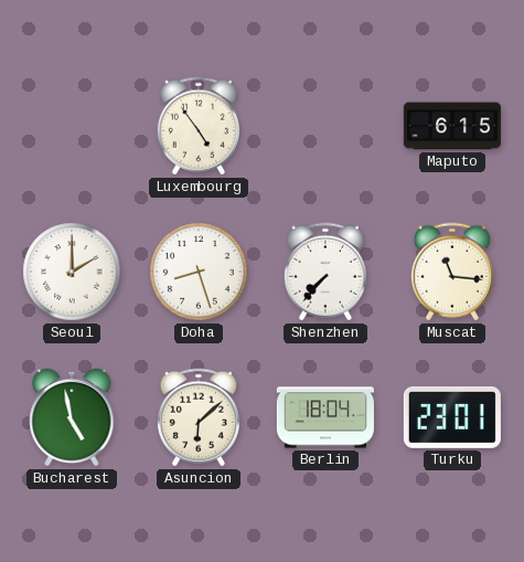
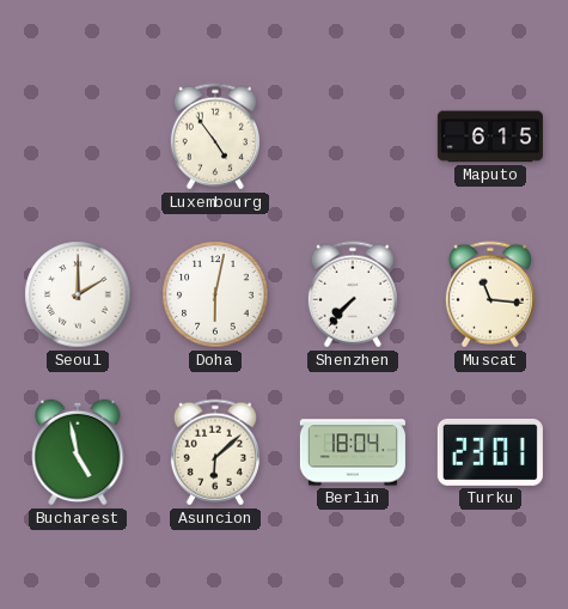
Doha: 8:27 -> 6:02
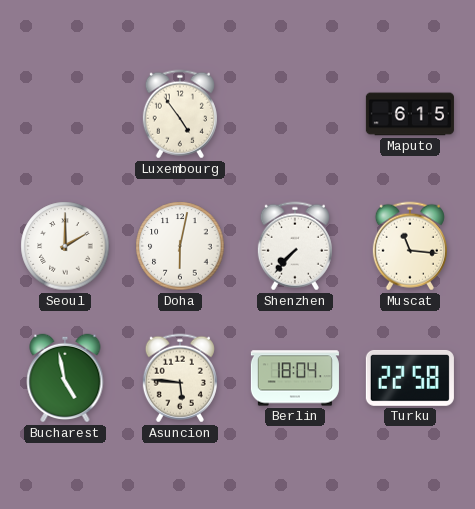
Asuncion: 6:08 -> 5:46
Turku: 23:01 -> 22:58
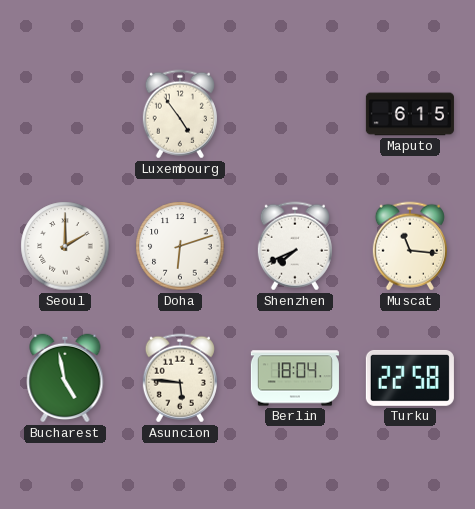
Doha: 6:02 -> 6:12
Shenzhen: 7:37 -> 7:41
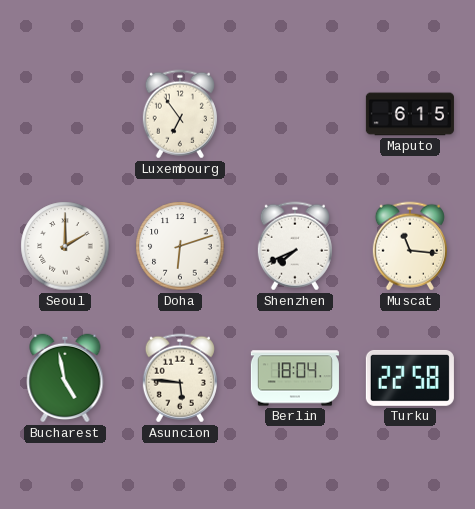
Luxembourg: 4:54 -> 6:54
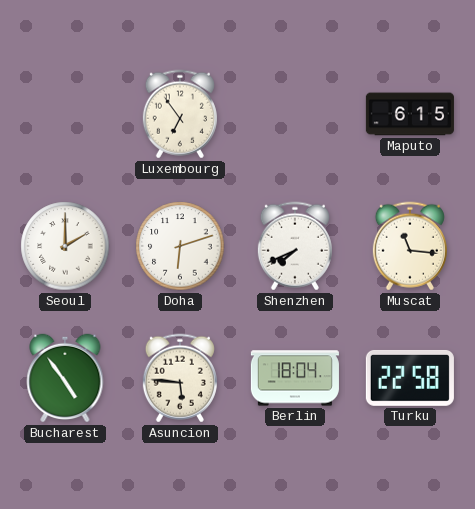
Bucharest: 4:58 -> 4:54
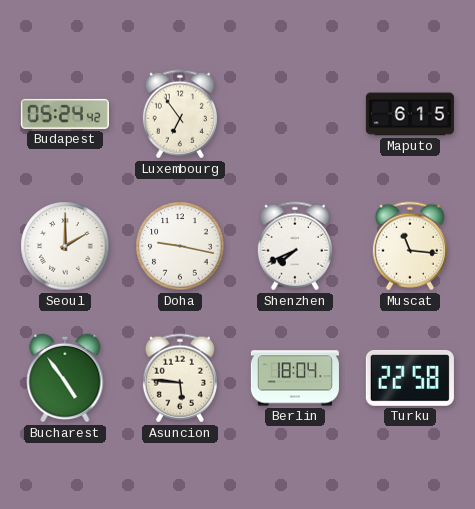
Budapest: none -> 05:24
Doha: 6:12 -> 9:17
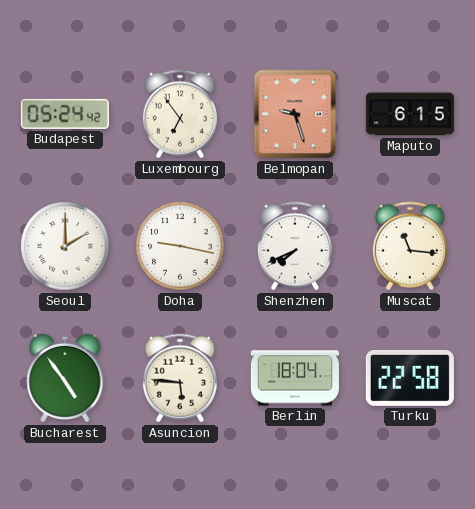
Belmopan: none -> 9:27
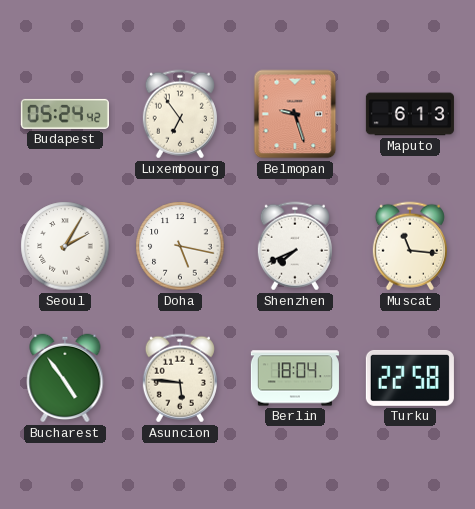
Maputo: 6:15 -> 6:13
Seoul: 2:00 -> 2:05
Doha: 9:17 -> 5:17
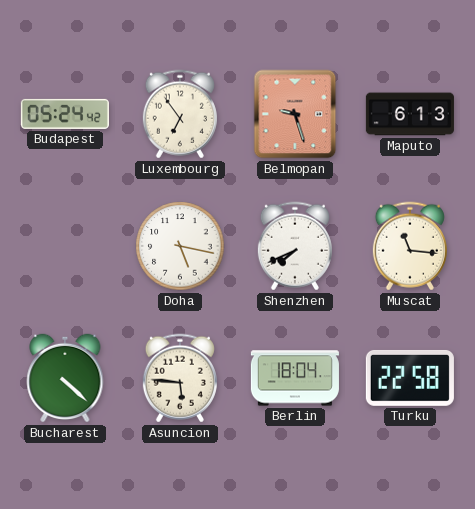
Seoul: 2:05 -> none
Bucharest: 4:54 -> 4:22
